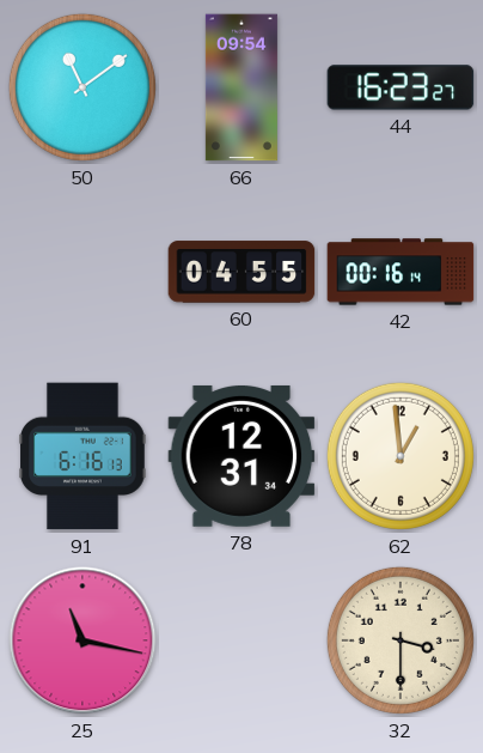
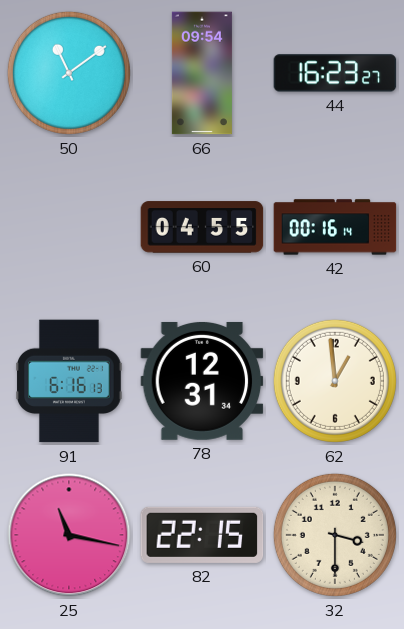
82: none -> 22:15
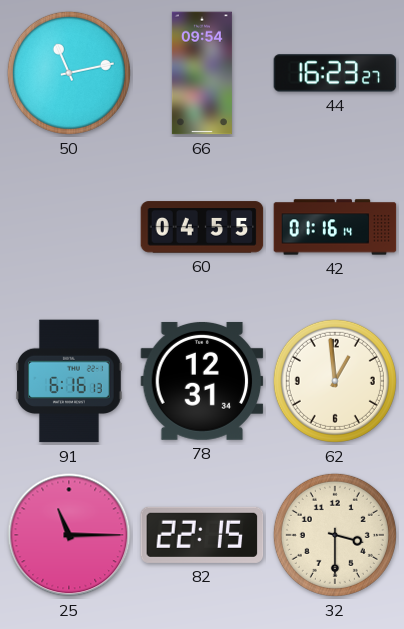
50: 11:09 -> 11:13
42: 00:16 -> 01:16
25: 11:17 -> 11:15
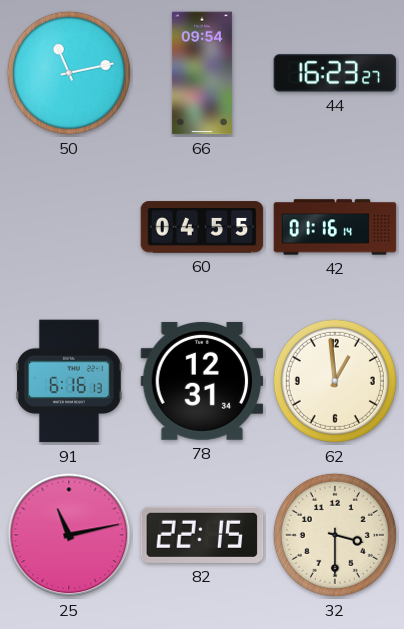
25: 11:15 -> 11:13
